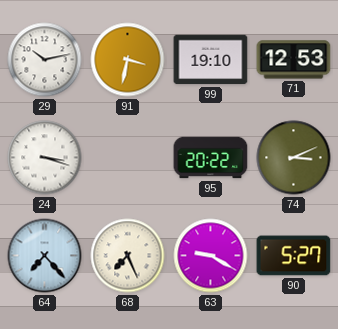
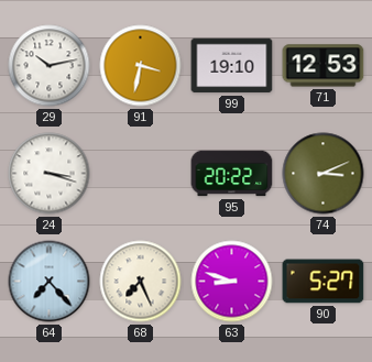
63: 9:20 -> 8:48
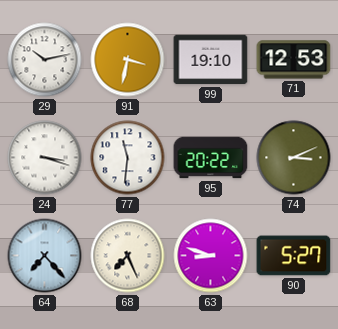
77: none -> 11:31
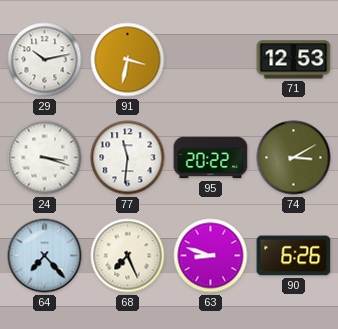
99: 19:10 -> none
74: 3:11 -> 3:10
90: 5:27 -> 6:26
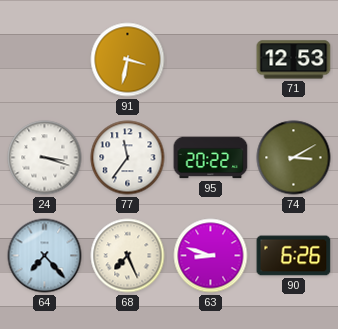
29: 10:13 -> none
77: 11:31 -> 11:36
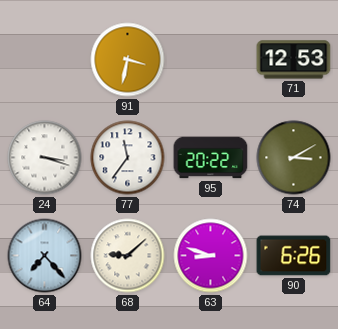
68: 7:26 -> 9:08
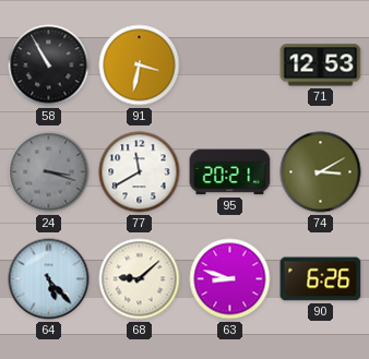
58: none -> 10:55
24 dial: white -> grey
77: 11:36 -> 11:40
95: 20:22 -> 20:21
64: 7:23 -> 5:23
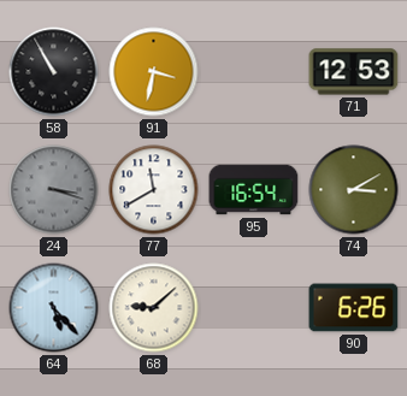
95: 20:21 -> 16:54
63: 8:48 -> none
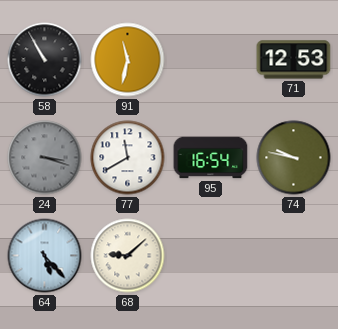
91: 3:32 -> 11:32
74: 3:10 -> 9:47
90: 6:26 -> none
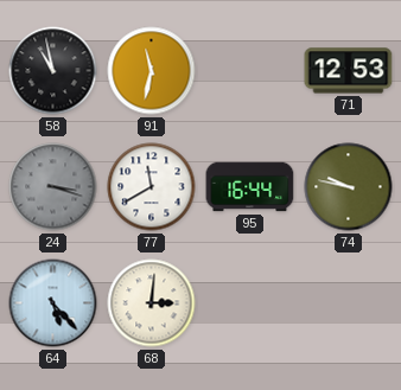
58: 10:55 -> 10:58
95: 16:54 -> 16:44
68: 9:08 -> 3:01
